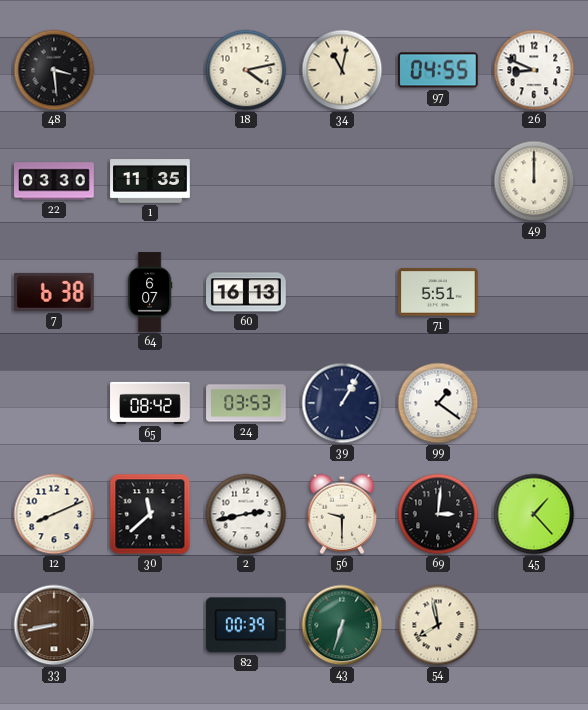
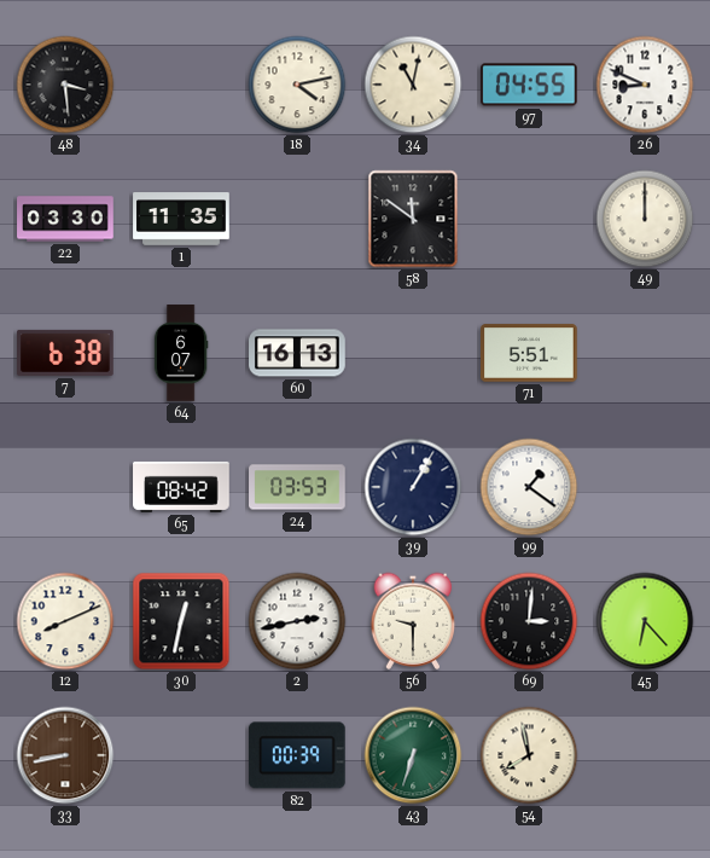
58: none -> 11:51
30: 11:38 -> 12:32
45: 1:23 -> 6:23
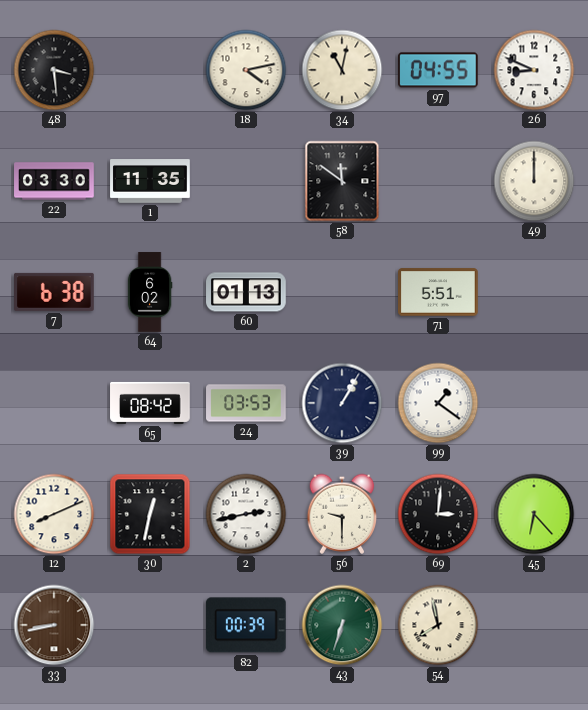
64: 6:07 -> 6:02
60: 16:13 -> 01:13
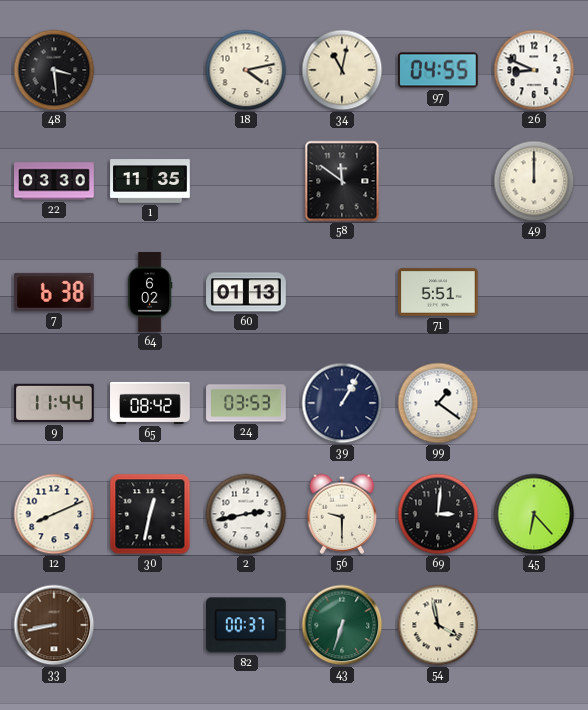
9: none -> 11:44
82: 00:39 -> 00:37
54: 7:58 -> 3:58
